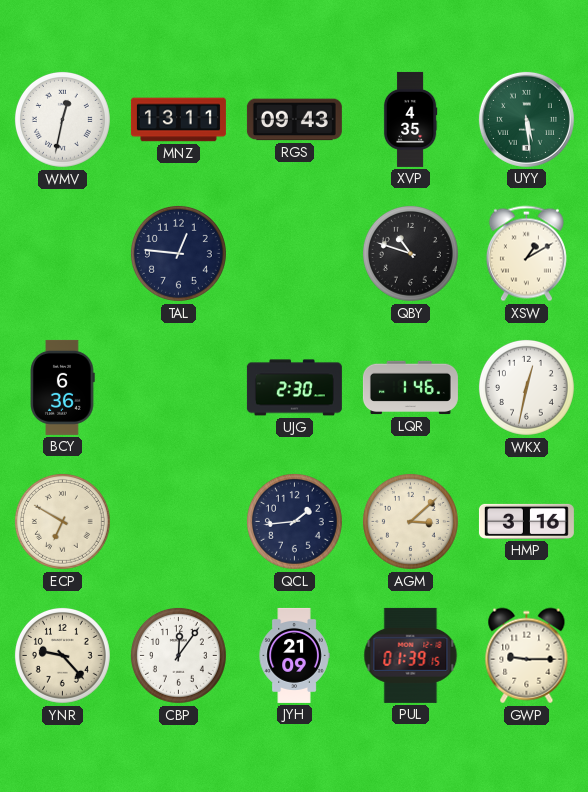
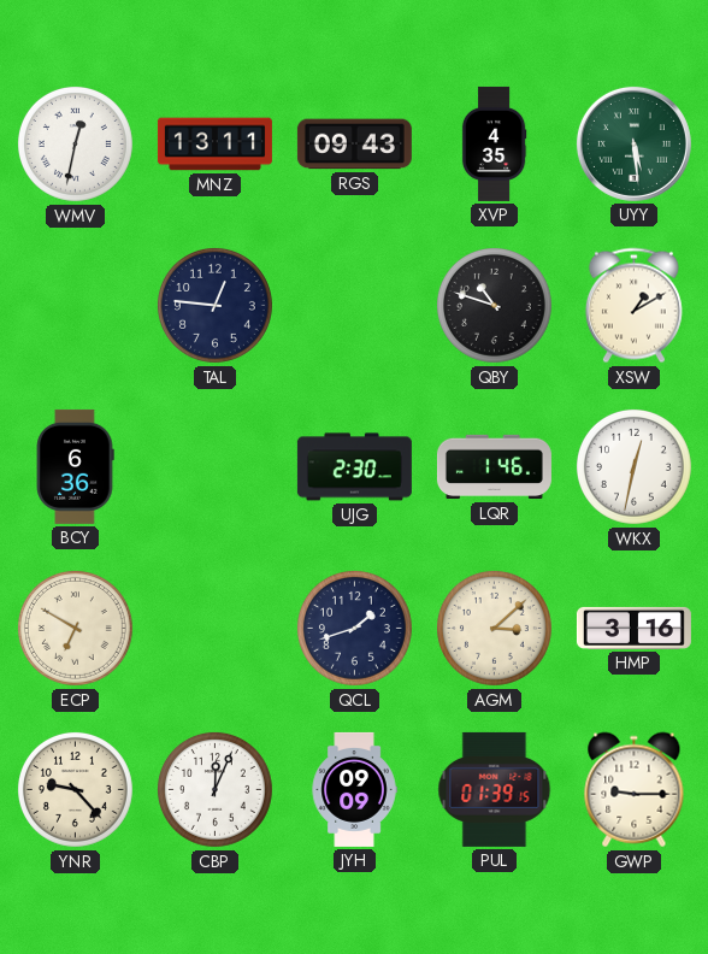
QCL: 1:44 -> 1:42
CBP: 12:06 -> 12:04
JYH: 21:09 -> 09:09
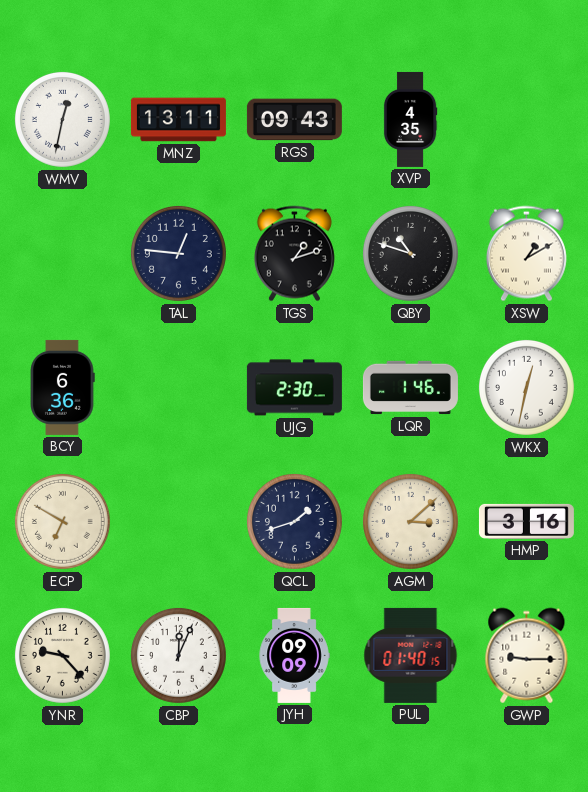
UYY: 5:29 -> none
TGS: none -> 1:12
PUL: 01:39 -> 01:40
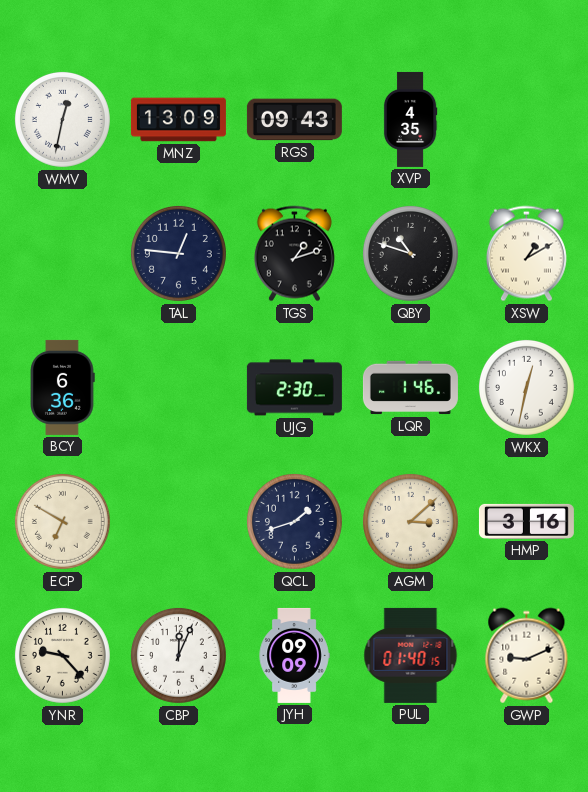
MNZ: 13:11 -> 13:09
GWP: 9:15 -> 9:11
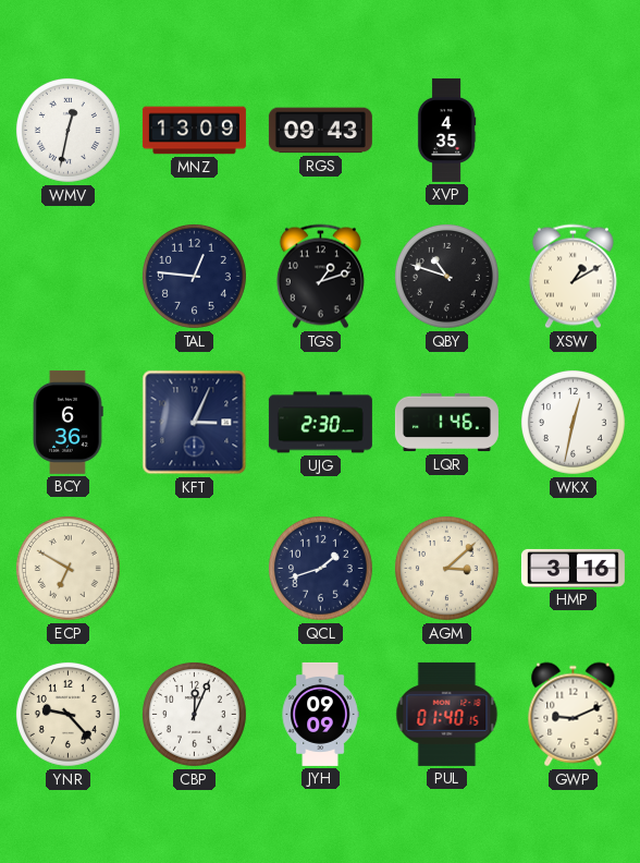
KFT: none -> 3:04
